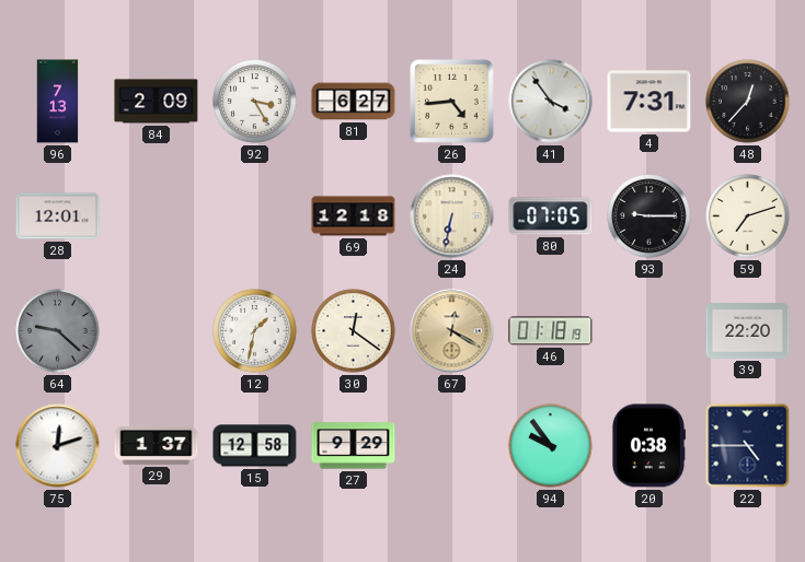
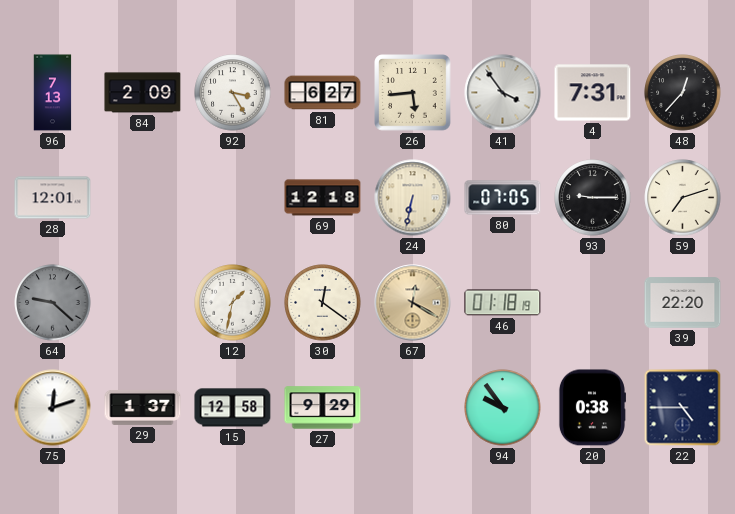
26: 4:44 -> 5:44
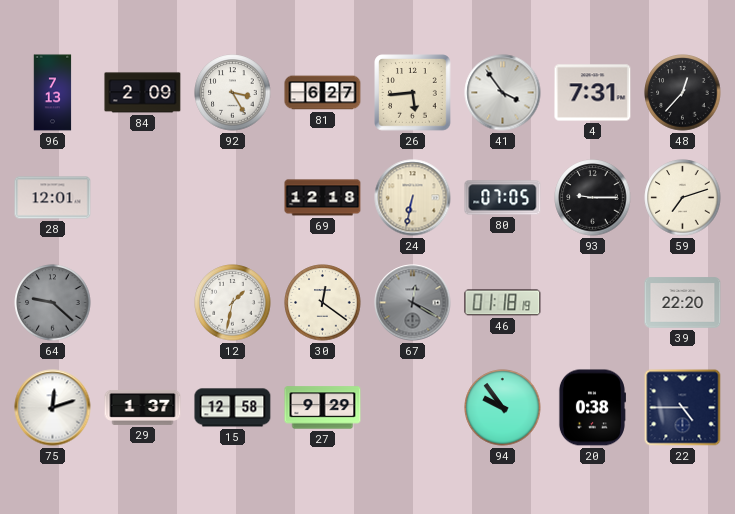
67 dial: champagne -> grey
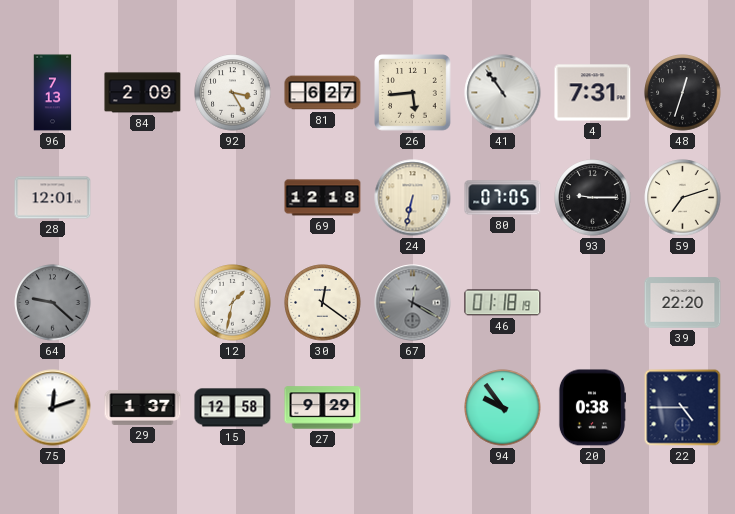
41: 3:54 -> 10:54
48: 12:37 -> 12:33
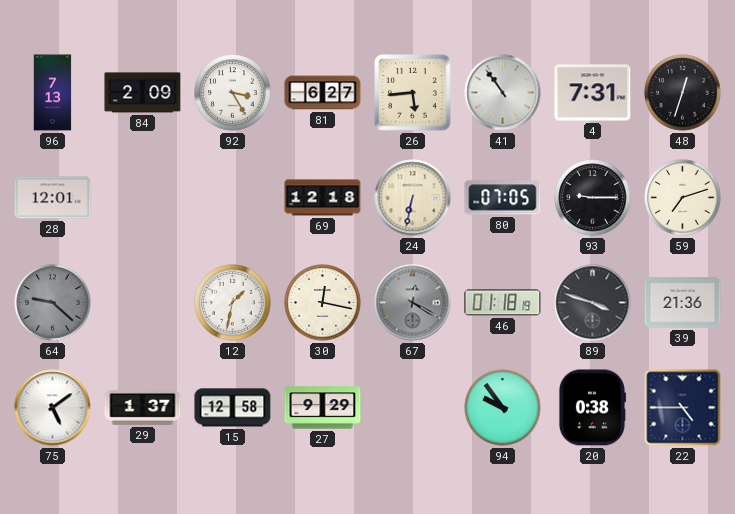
30: 12:21 -> 12:17
89: none -> 3:48
39: 22:20 -> 21:36
75: 12:12 -> 5:09
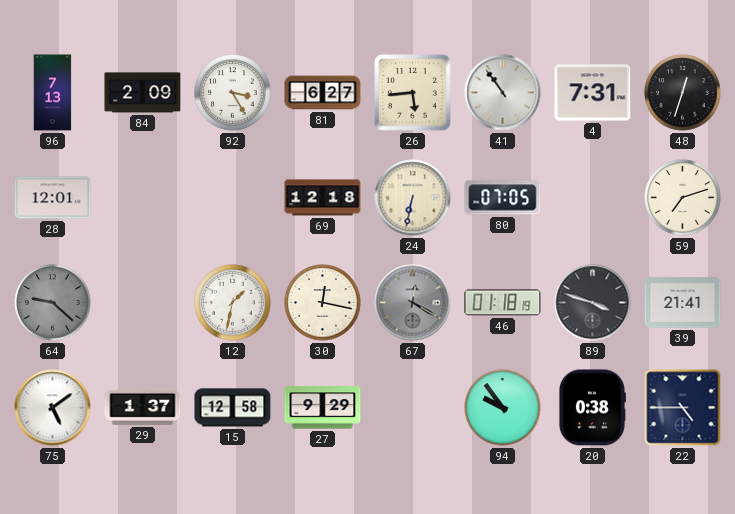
93: 9:15 -> none
39: 21:36 -> 21:41
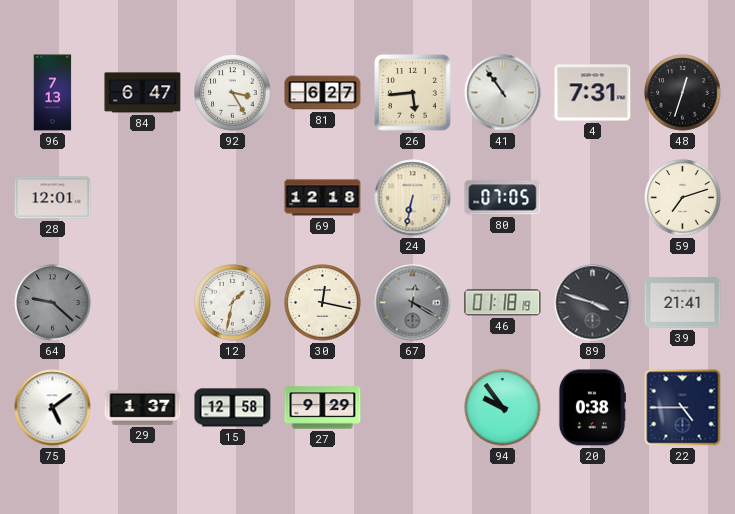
84: 2:09 -> 6:47
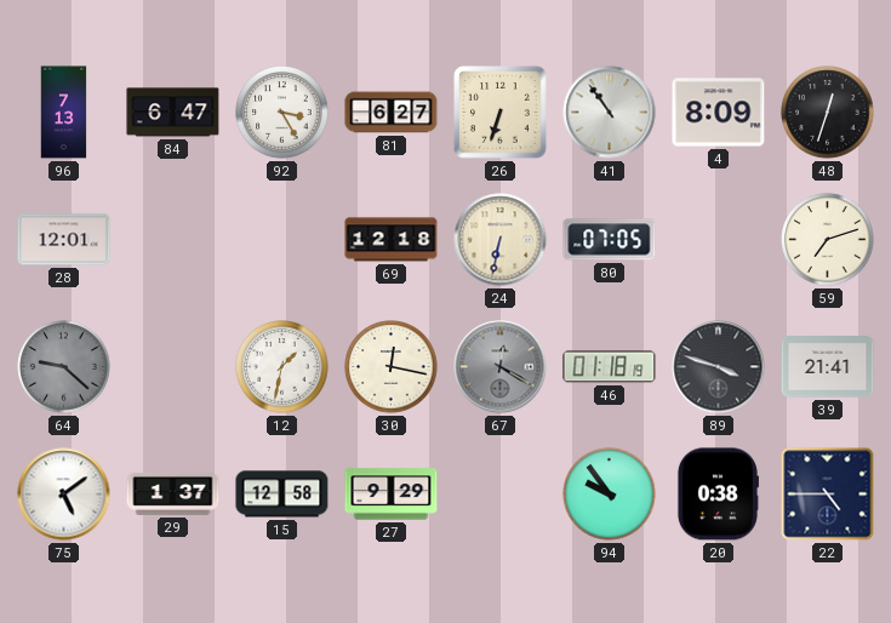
26: 5:44 -> 6:33
4: 7:31 -> 8:09
